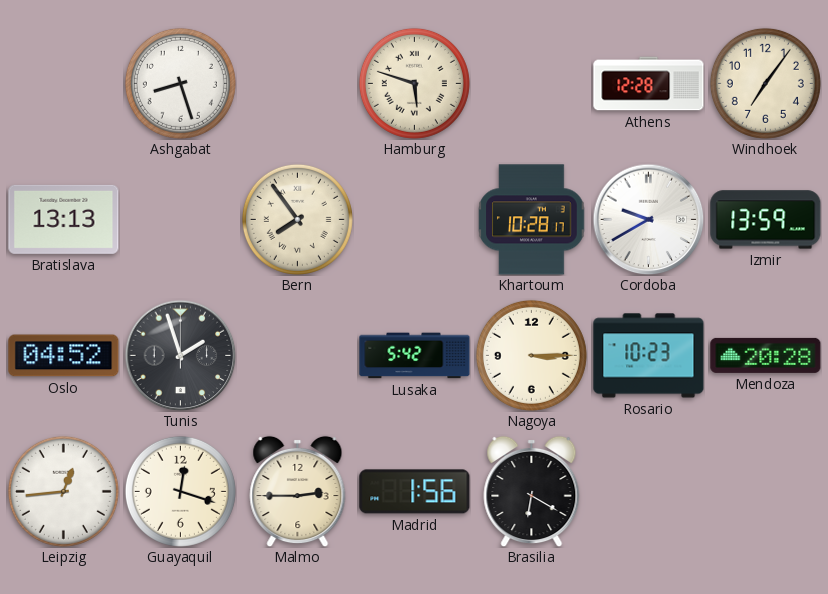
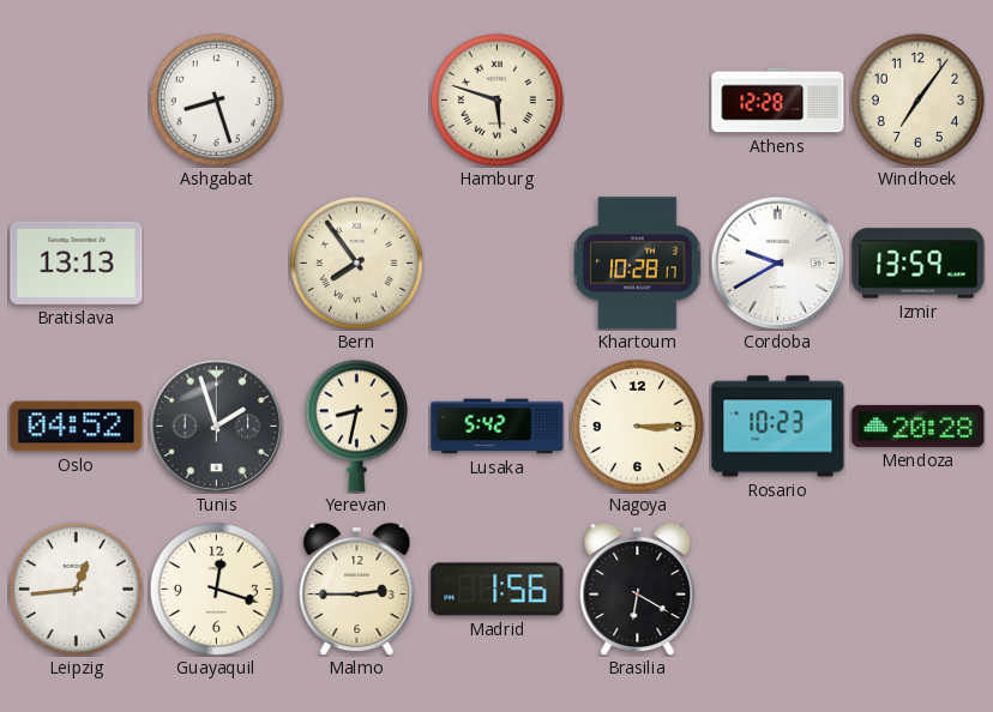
Yerevan: none -> 8:32
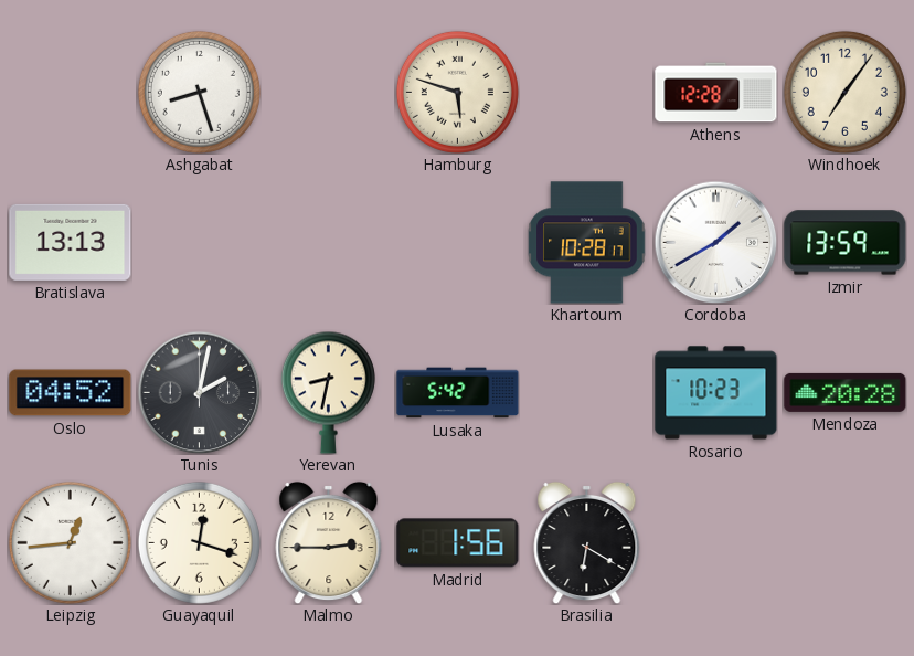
Bern: 7:54 -> none
Cordoba: 9:40 -> 1:40
Tunis: 1:57 -> 2:02
Nagoya: 3:15 -> none
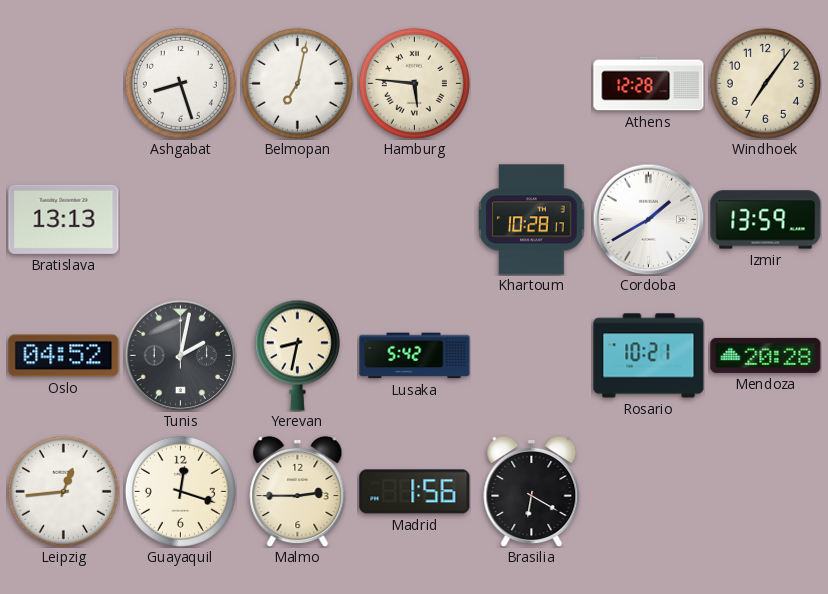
Belmopan: none -> 7:02
Hamburg: 5:48 -> 5:46
Rosario: 10:23 -> 10:21
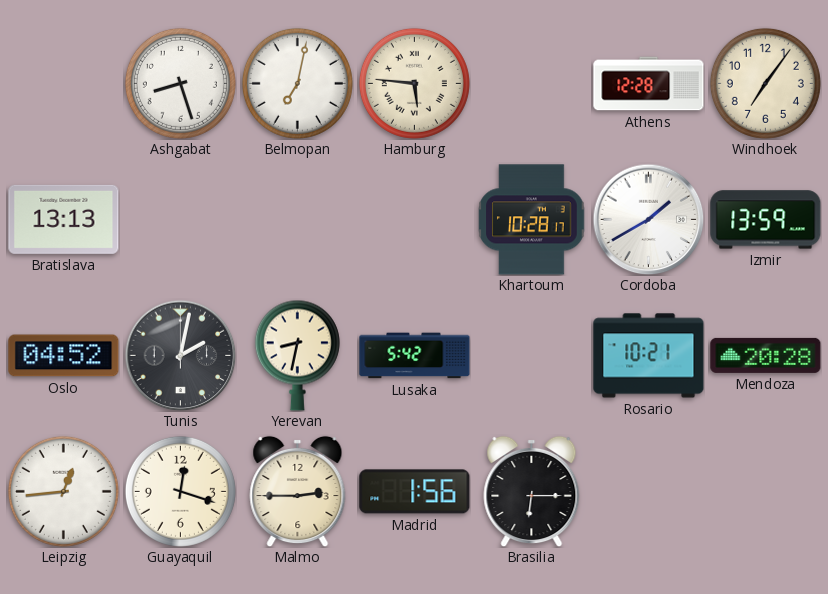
Brasilia: 6:20 -> 6:15
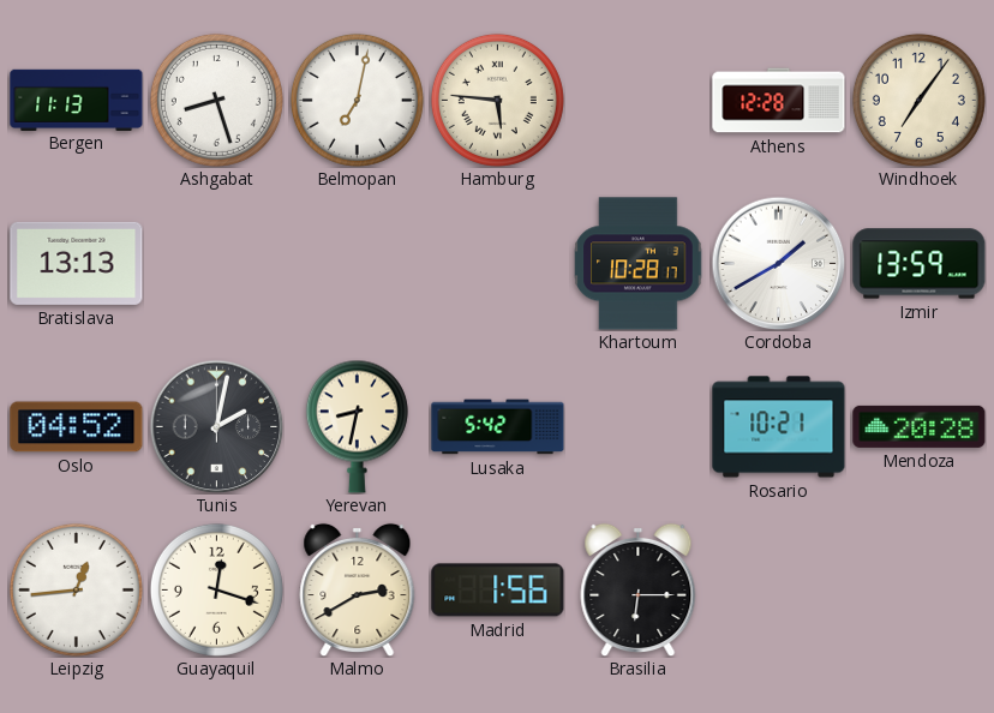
Bergen: none -> 11:13
Malmo: 2:45 -> 2:40
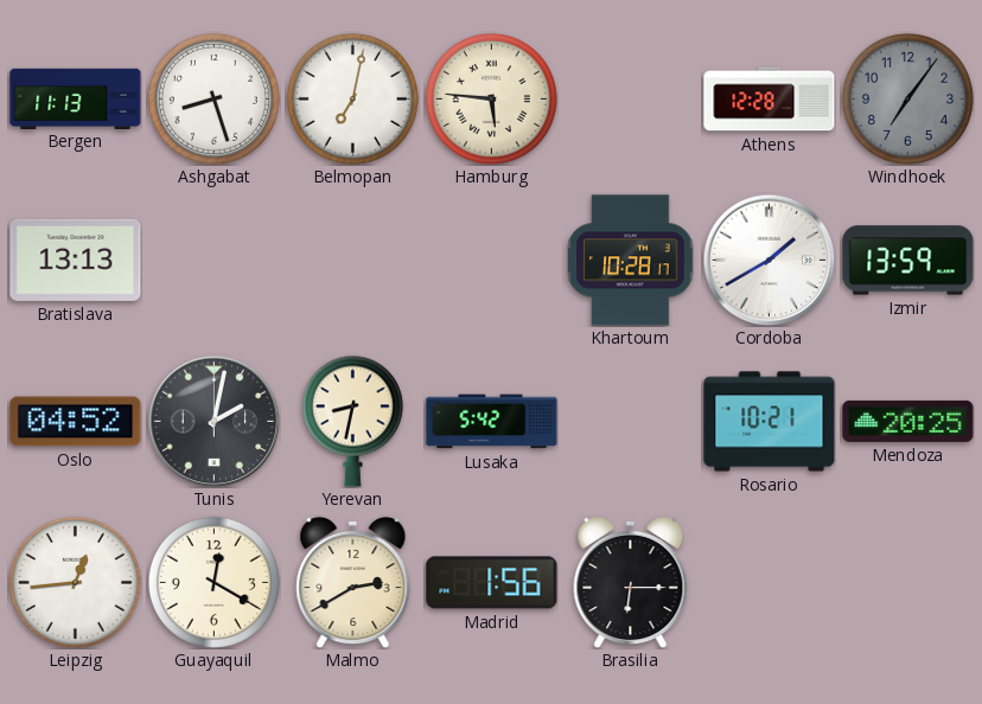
Windhoek dial: cream -> grey
Mendoza: 20:28 -> 20:25
Guayaquil: 12:18 -> 12:20
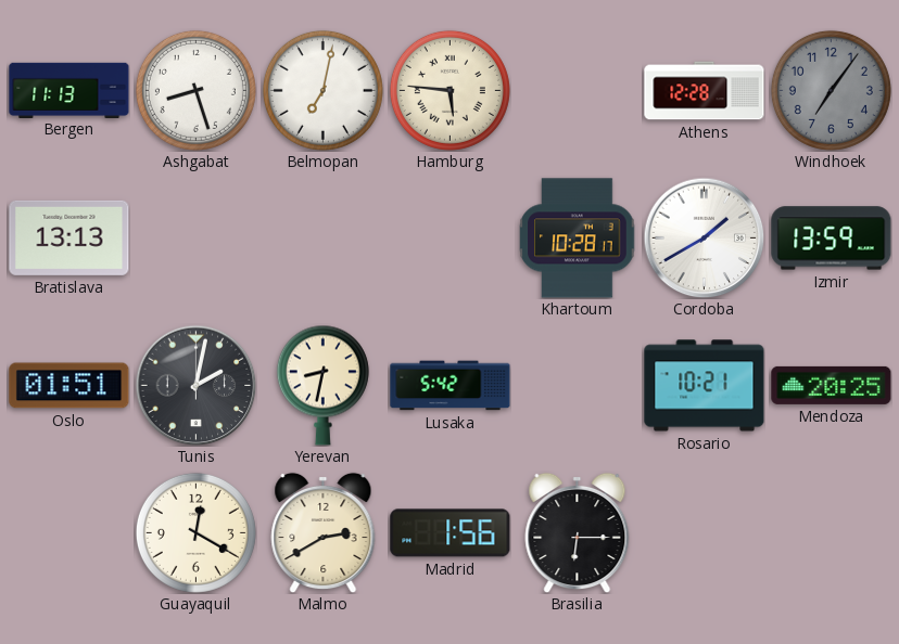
Oslo: 04:52 -> 01:51
Leipzig: 12:44 -> none
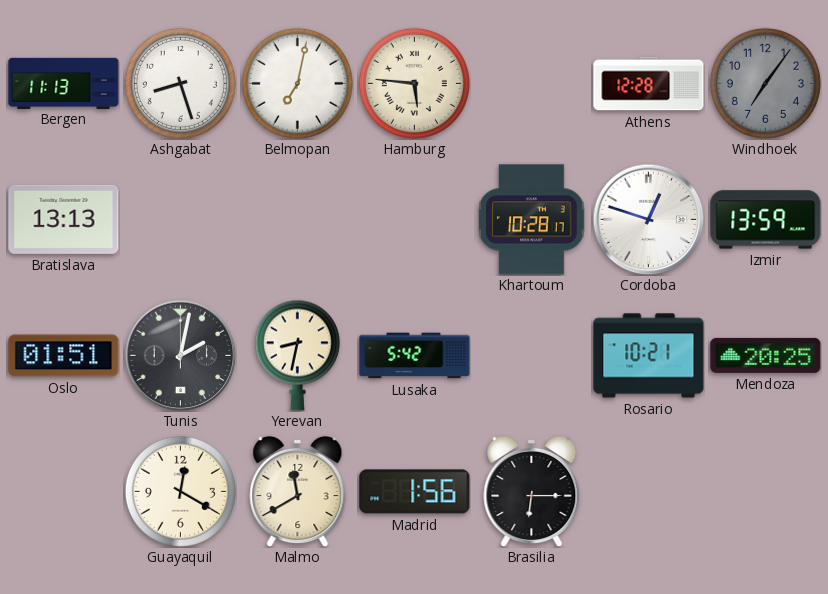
Cordoba: 1:40 -> 12:48
Malmo: 2:40 -> 11:40
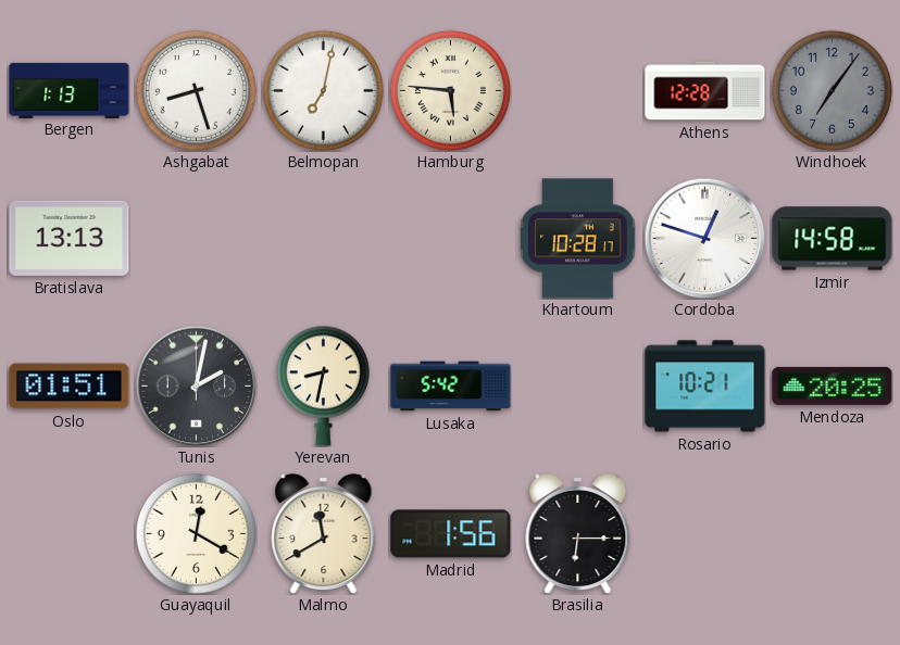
Bergen: 11:13 -> 1:13
Izmir: 13:59 -> 14:58
